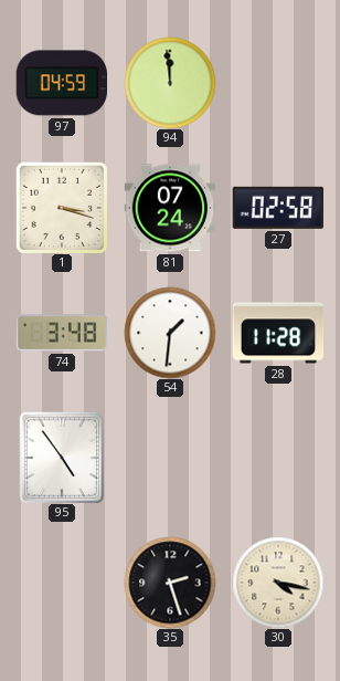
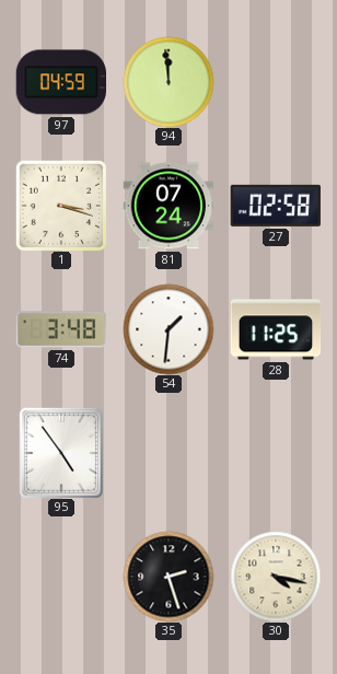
28: 11:28 -> 11:25
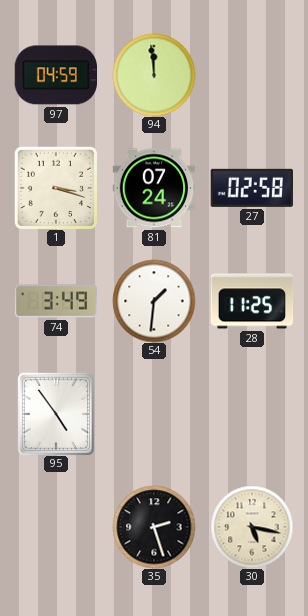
74: 3:48 -> 3:49
30: 4:17 -> 5:17
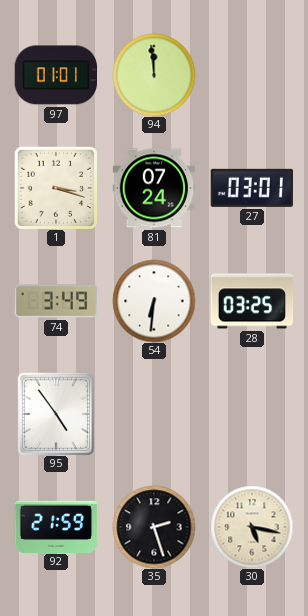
97: 04:59 -> 01:01
27: 02:58 -> 03:01
54: 1:31 -> 6:31
28: 11:25 -> 03:25
92: none -> 21:59
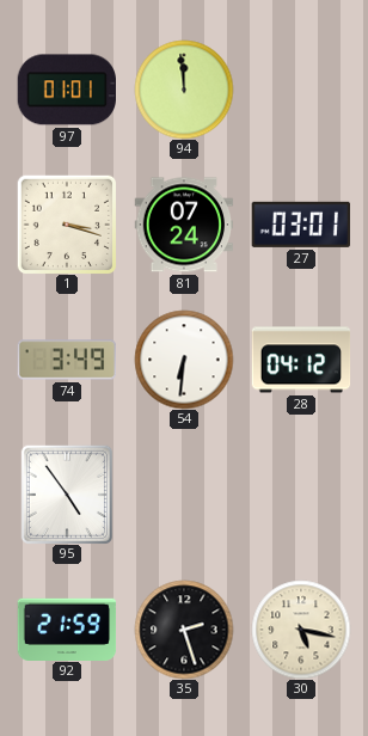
28: 03:25 -> 04:12
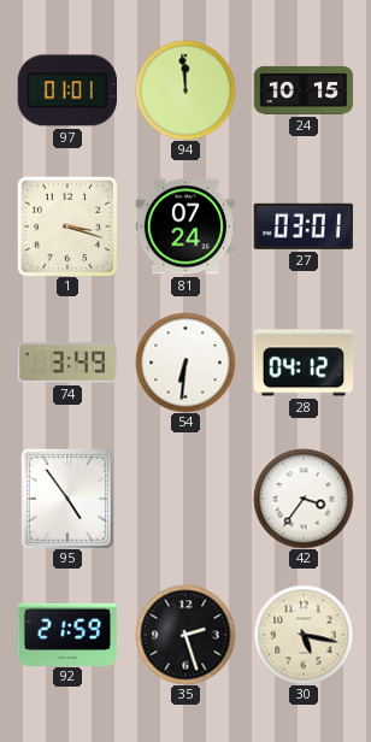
24: none -> 10:15
42: none -> 3:36
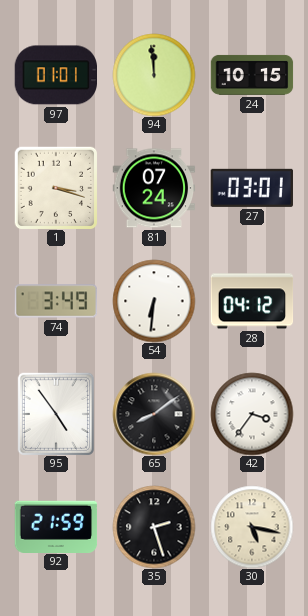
65: none -> 8:09
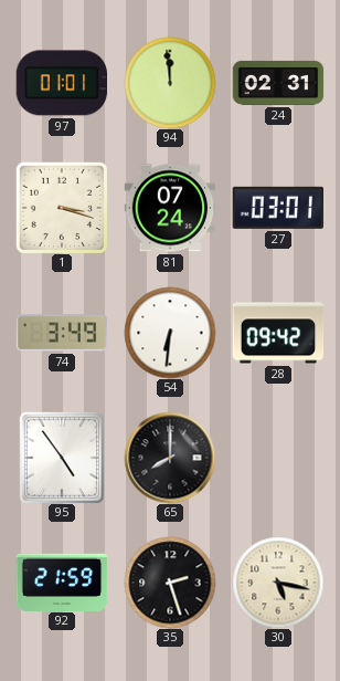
24: 10:15 -> 02:31
28: 04:12 -> 09:42
65: 8:09 -> 8:00
42: 3:36 -> none
